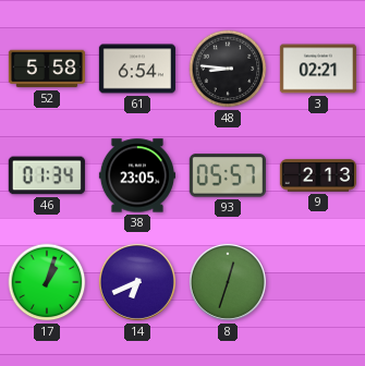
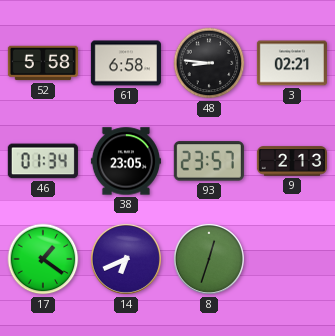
61: 6:54 -> 6:58
93: 05:57 -> 23:57
17: 1:03 -> 1:21
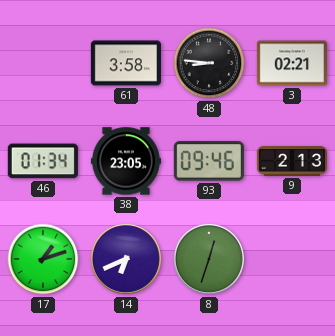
52: 5:58 -> none
61: 6:58 -> 3:58
93: 23:57 -> 09:46
17: 1:21 -> 1:12
